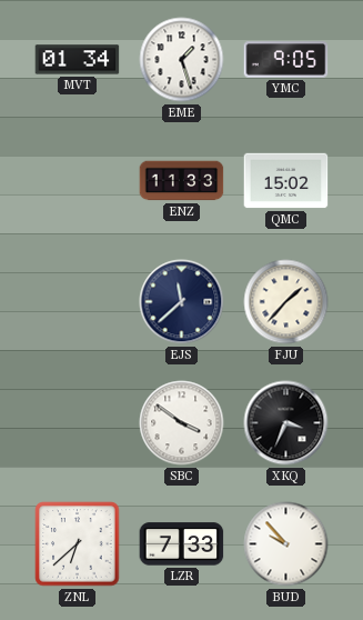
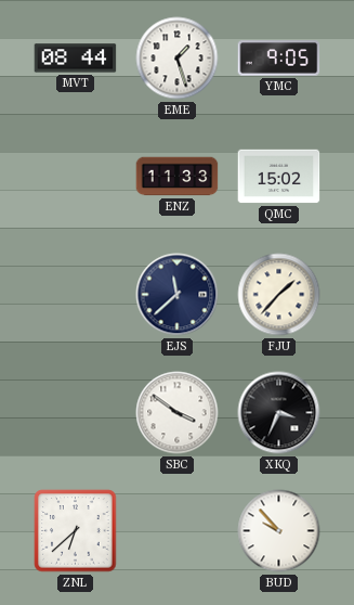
MVT: 01:34 -> 08:44
LZR: 7:33 -> none
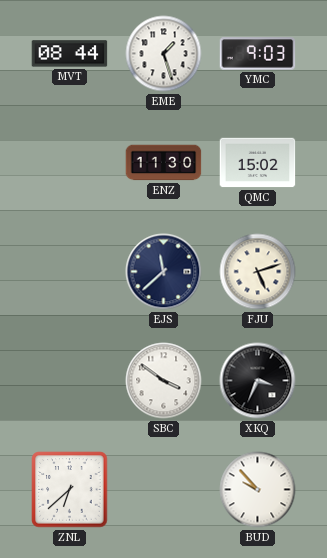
YMC: 9:05 -> 9:03
ENZ: 11:33 -> 11:30
FJU: 1:37 -> 5:12
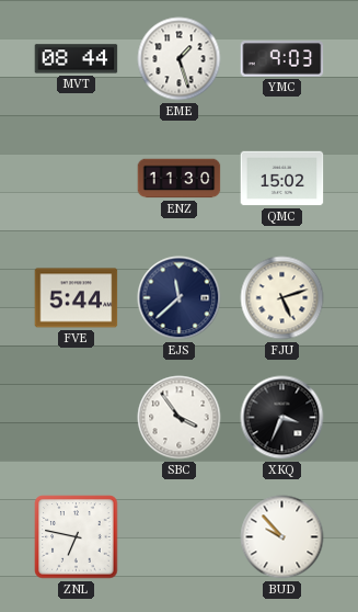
FVE: none -> 5:44
SBC: 3:51 -> 3:54
ZNL: 6:38 -> 6:47
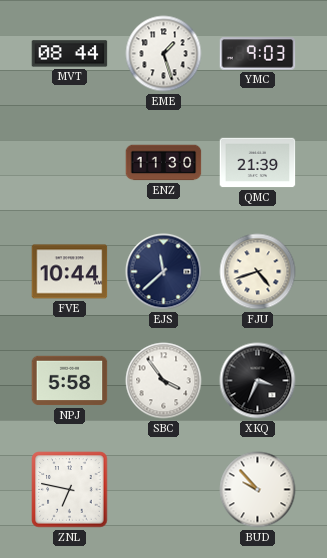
QMC: 15:02 -> 21:39
FVE: 5:44 -> 10:44
FJU: 5:12 -> 4:42
NPJ: none -> 5:58
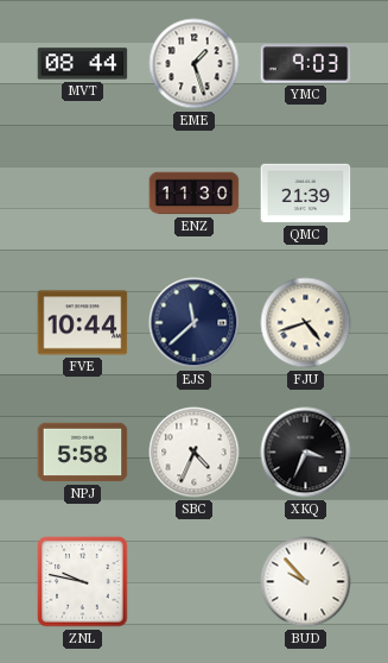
SBC: 3:54 -> 4:34
ZNL: 6:47 -> 9:47
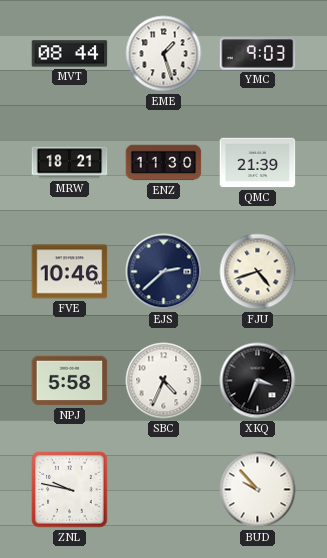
MRW: none -> 18:21
FVE: 10:44 -> 10:46
EJS: 11:38 -> 2:38
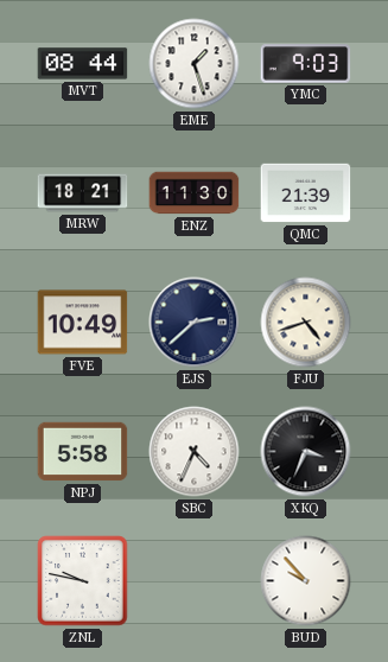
FVE: 10:46 -> 10:49
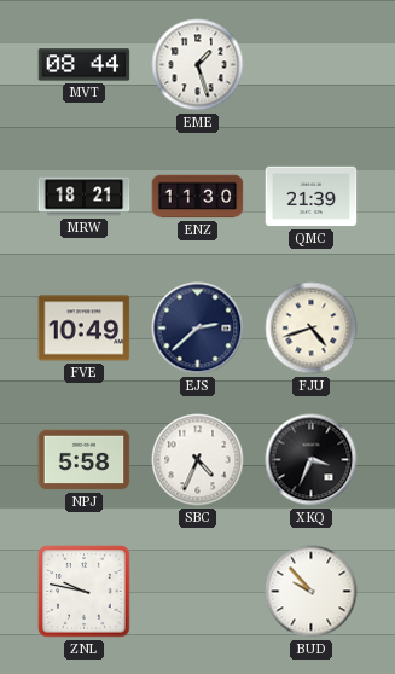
YMC: 9:03 -> none
